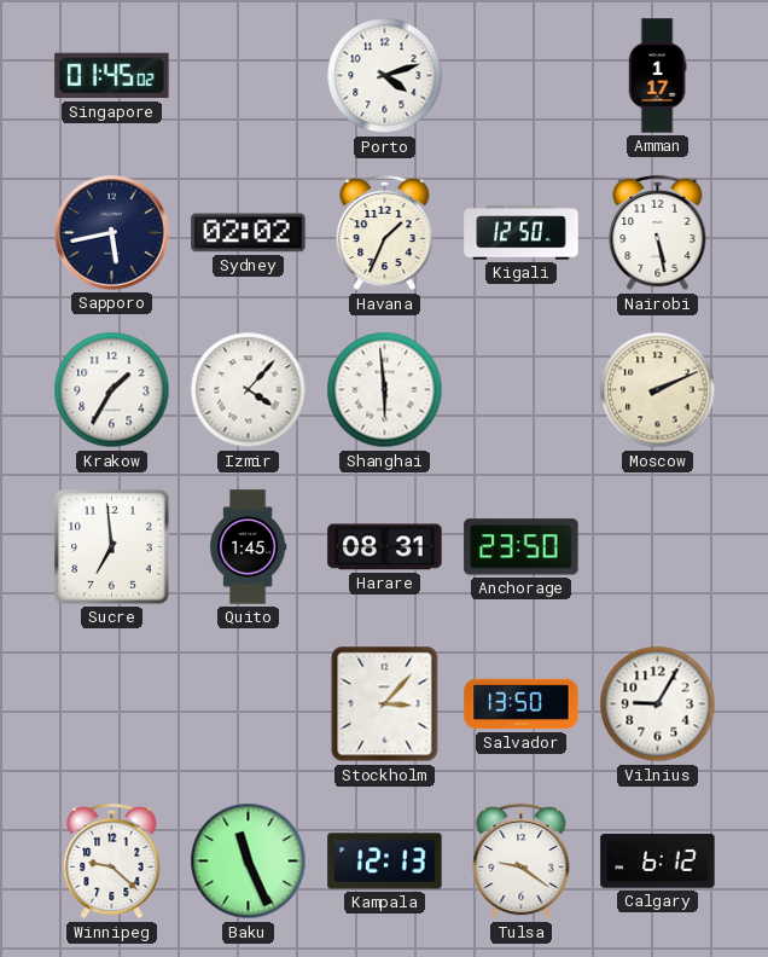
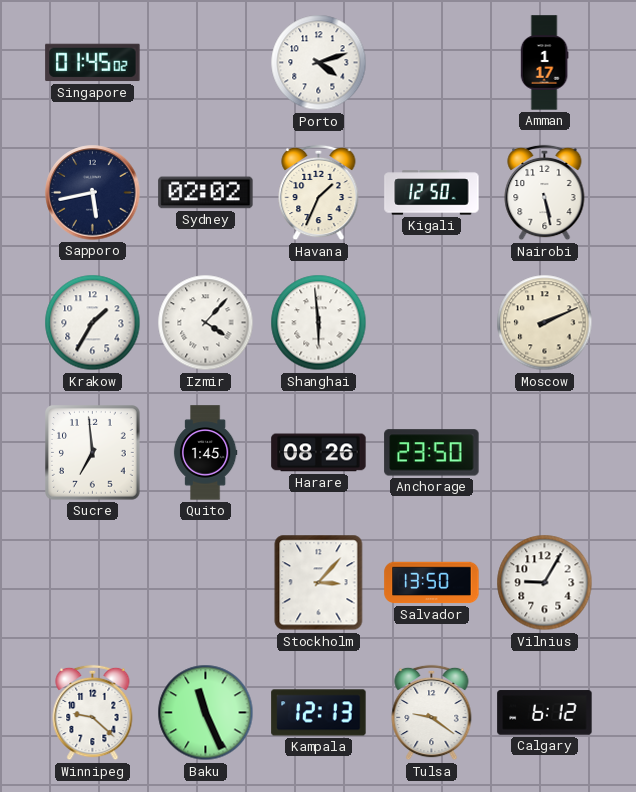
Harare: 08:31 -> 08:26
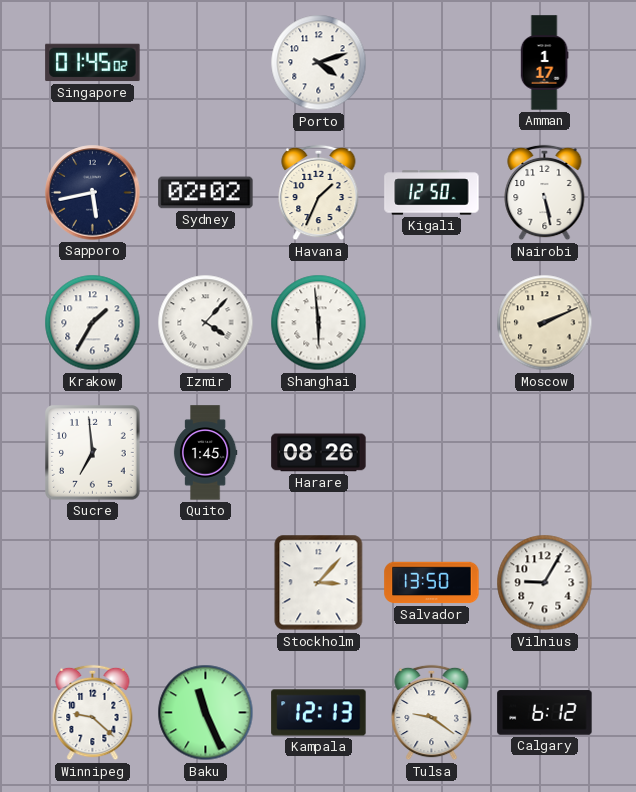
Anchorage: 23:50 -> none
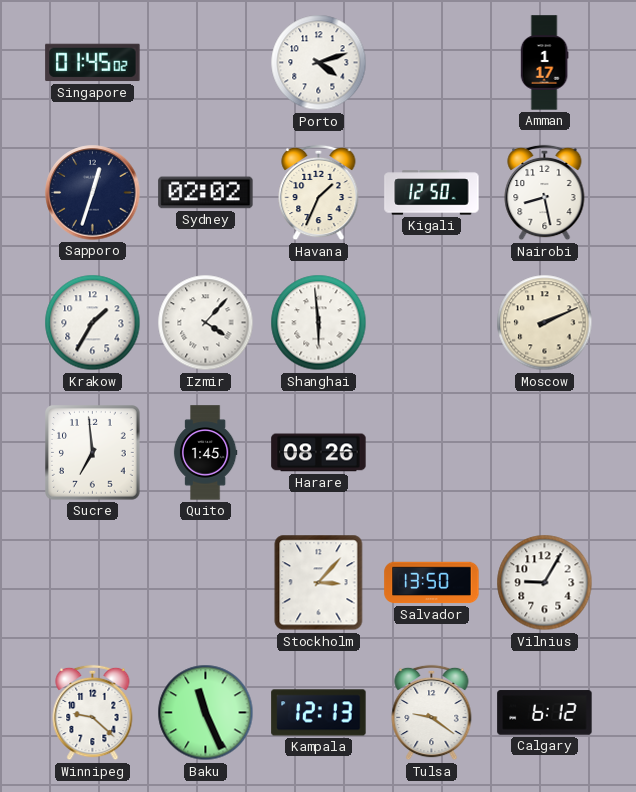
Sapporo: 5:43 -> 12:33
Nairobi: 5:28 -> 8:28
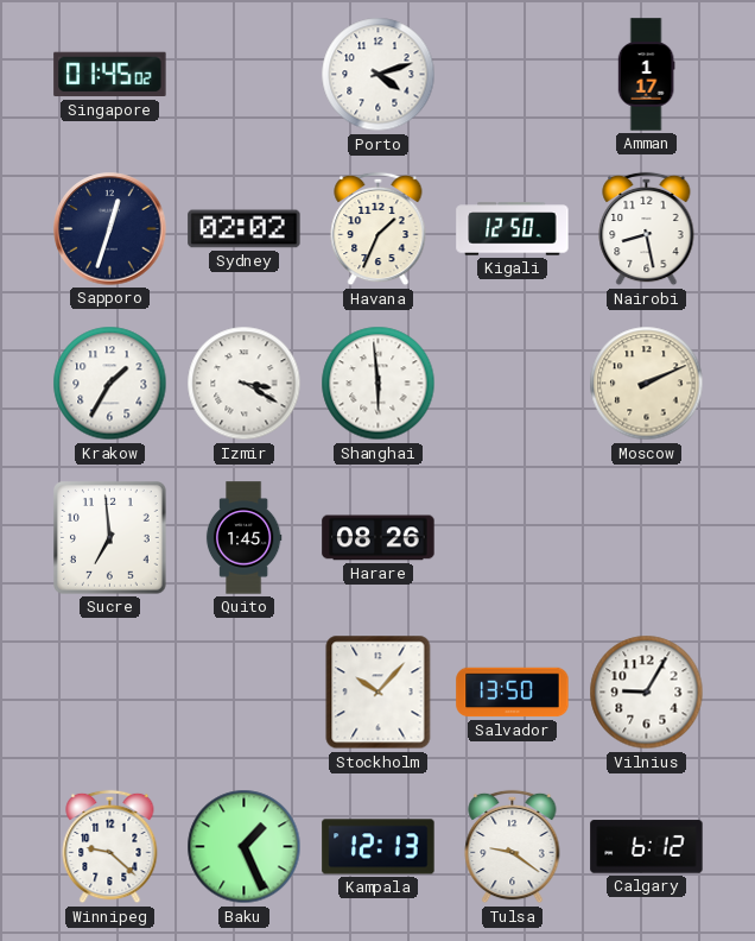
Izmir: 4:07 -> 3:20
Stockholm: 3:07 -> 10:07
Baku: 11:26 -> 1:26
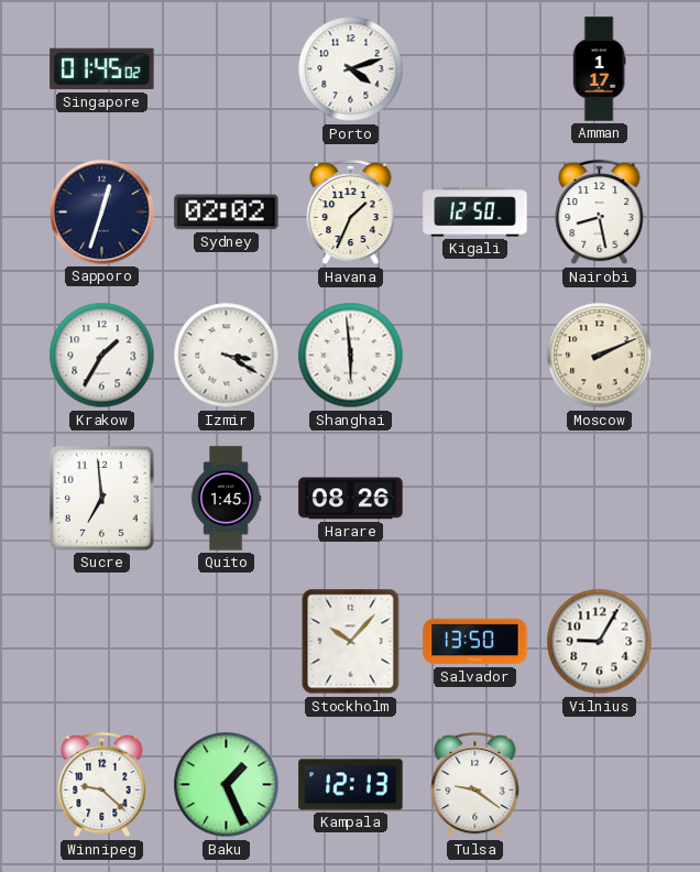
Calgary: 6:12 -> none
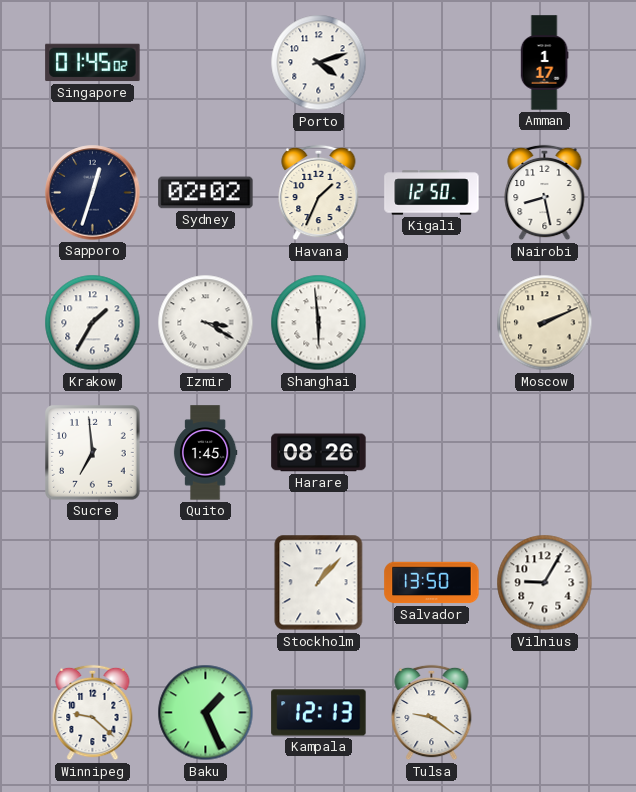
Stockholm: 10:07 -> 1:07
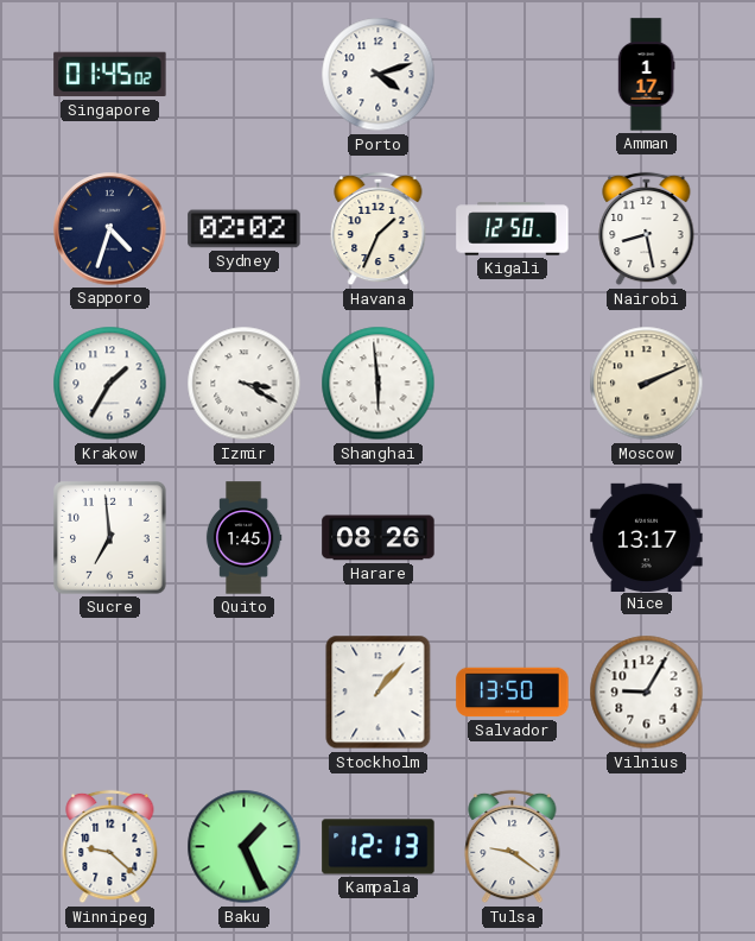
Sapporo: 12:33 -> 4:33
Nice: none -> 13:17
